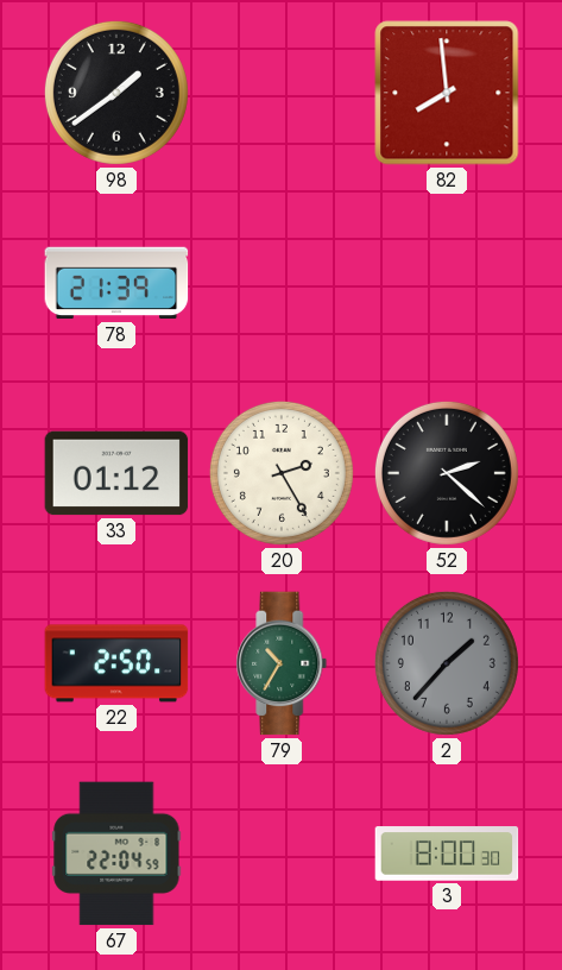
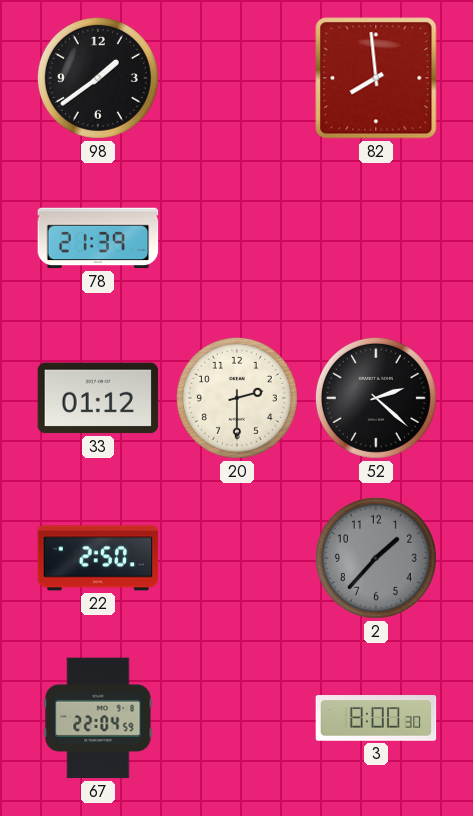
20: 2:25 -> 2:30
79: 10:35 -> none
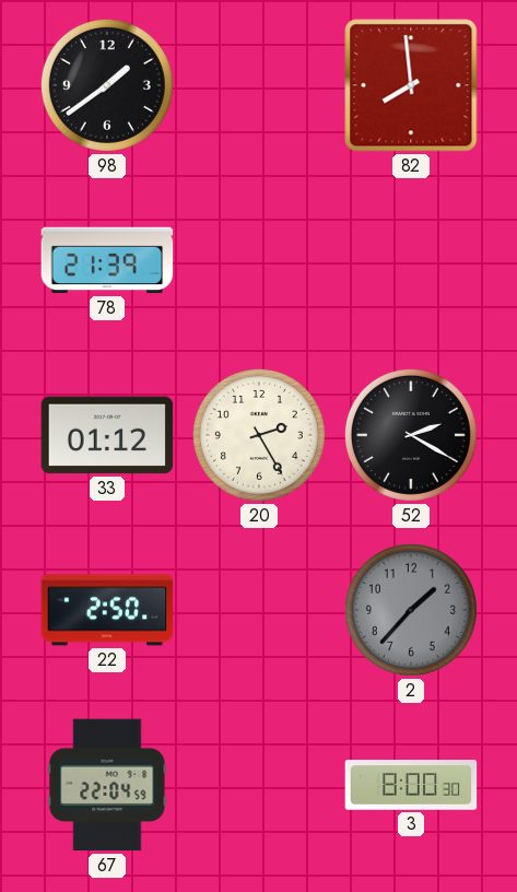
20: 2:30 -> 2:25
52: 2:22 -> 2:20
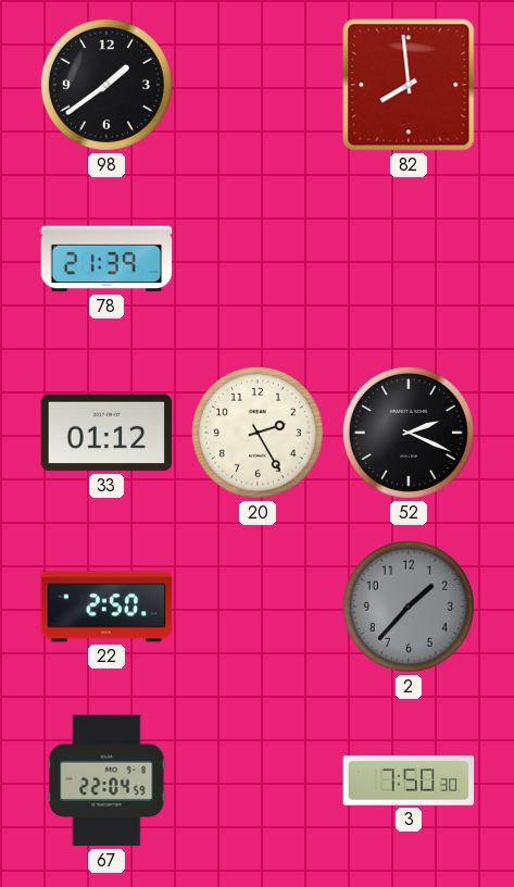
52: 2:20 -> 2:19
3: 8:00 -> 7:50
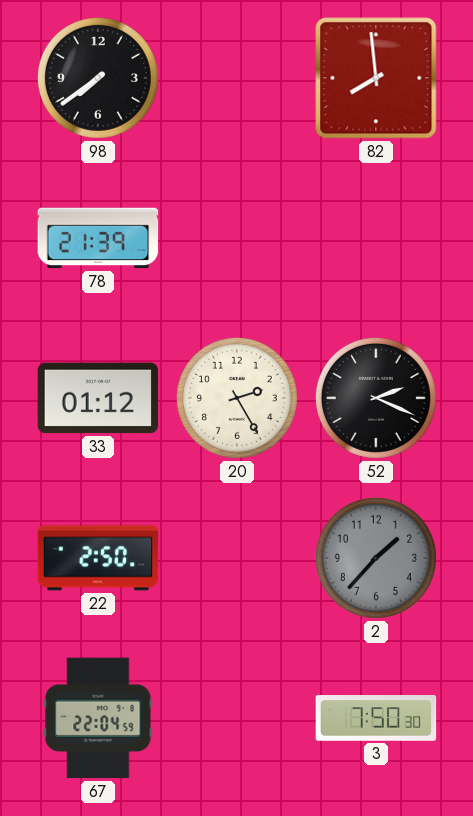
98: 1:39 -> 7:39
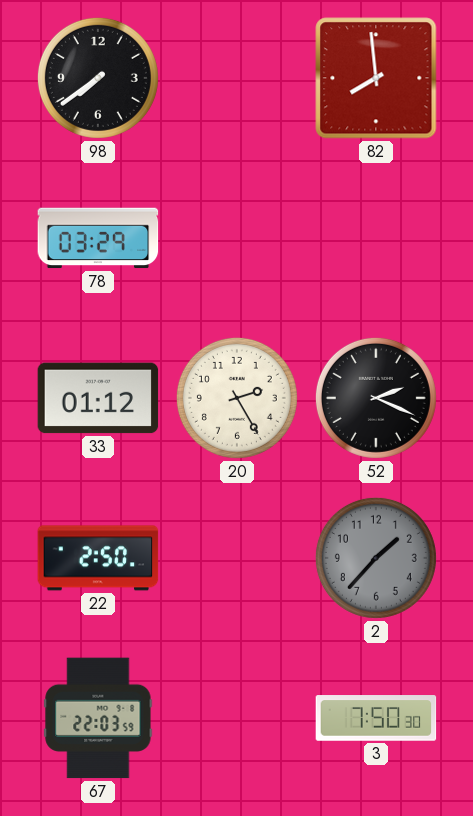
78: 21:39 -> 03:29
67: 22:04 -> 22:03
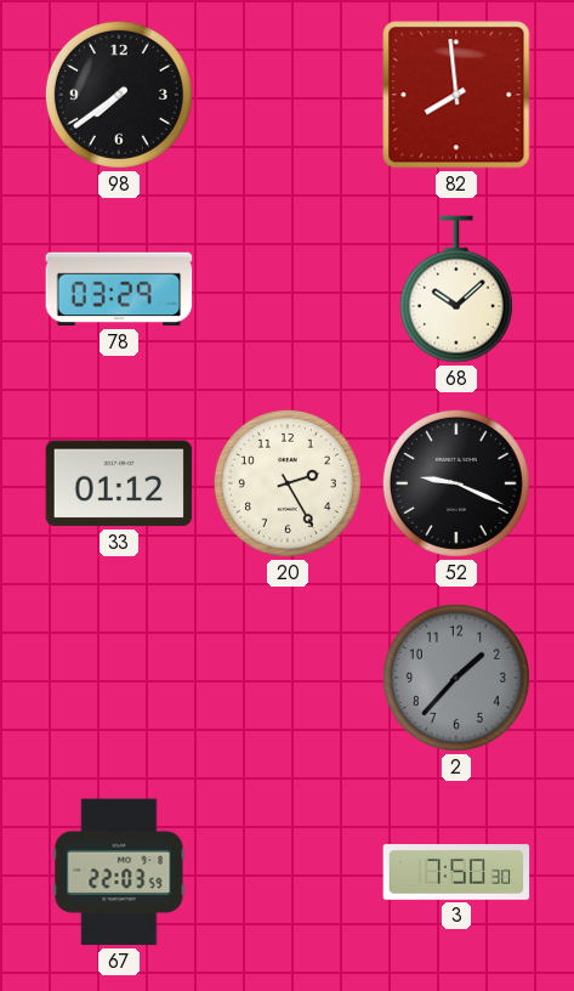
68: none -> 10:08
52: 2:19 -> 9:19
22: 2:50 -> none
